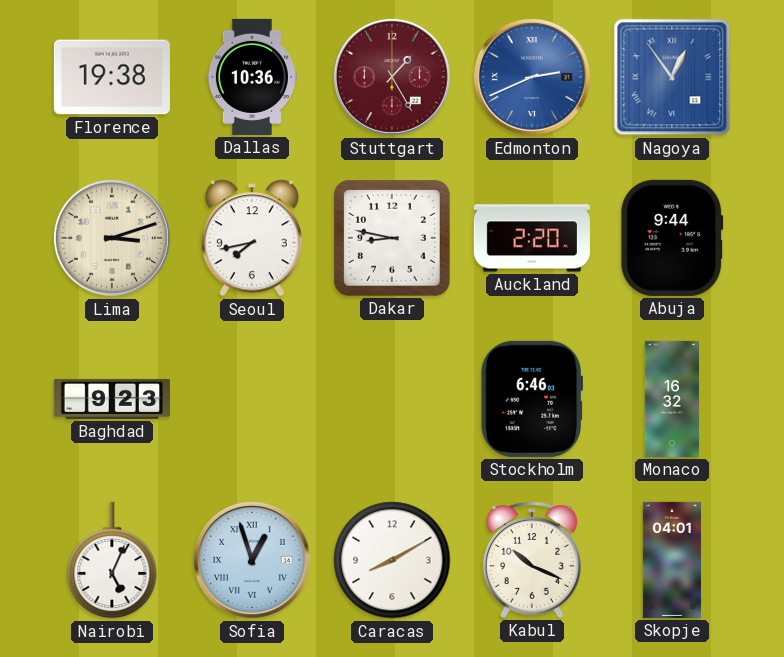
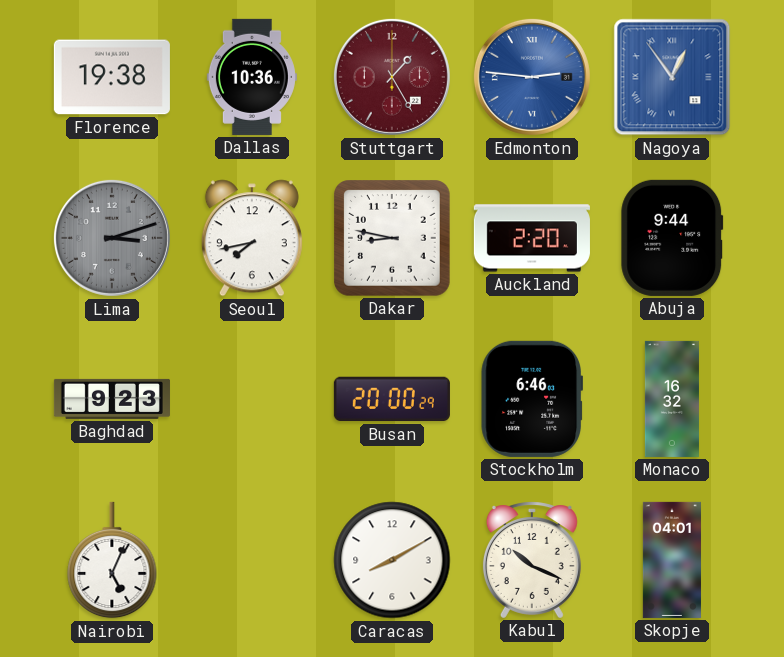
Edmonton: 2:41 -> 2:46
Lima dial: cream -> grey
Busan: none -> 20:00
Sofia: 12:57 -> none
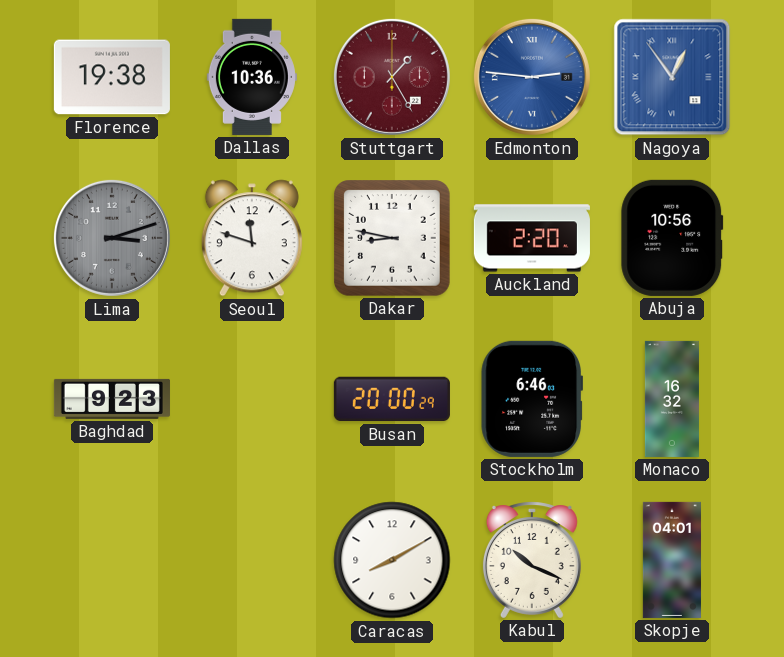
Seoul: 7:43 -> 11:48
Abuja: 9:44 -> 10:56
Nairobi: 5:04 -> none
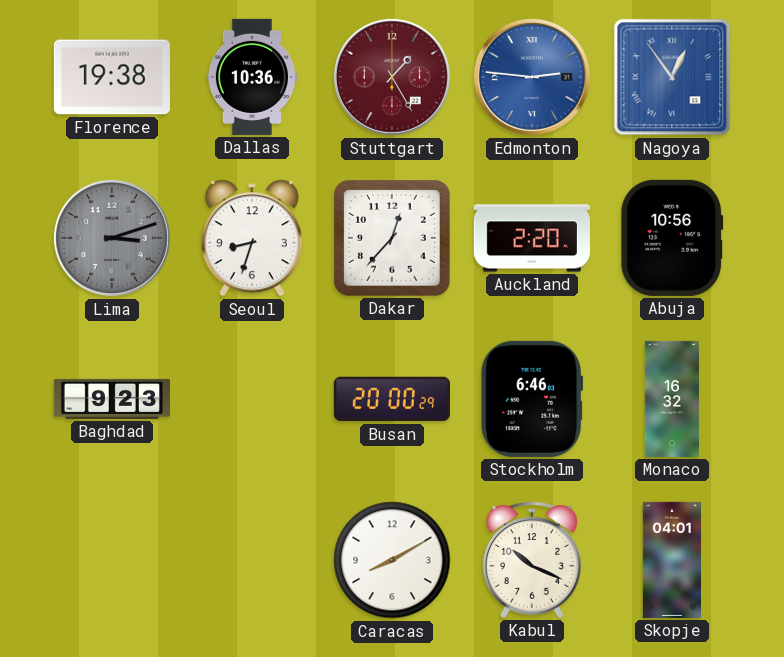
Seoul: 11:48 -> 8:33
Dakar: 8:47 -> 12:37
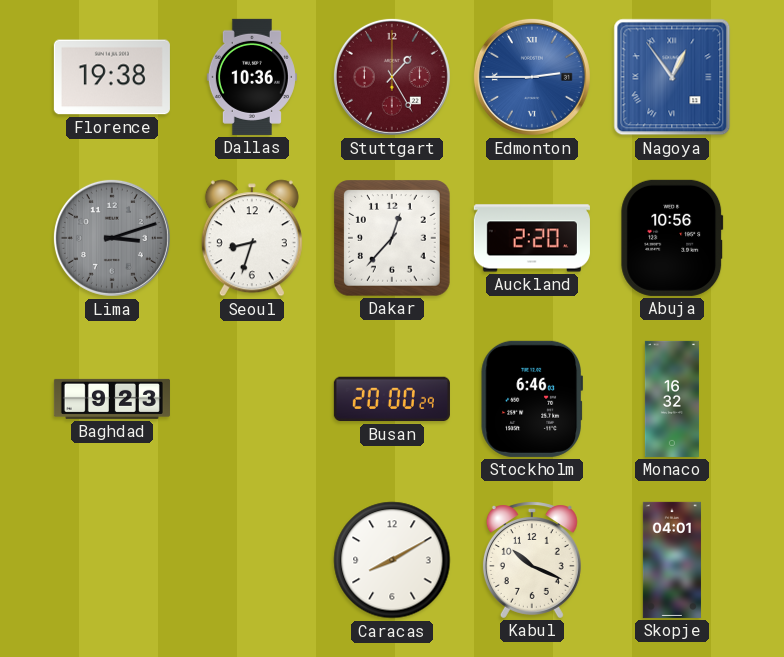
Edmonton: 2:46 -> 2:45
